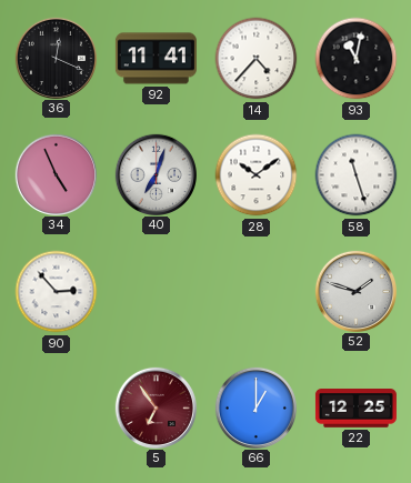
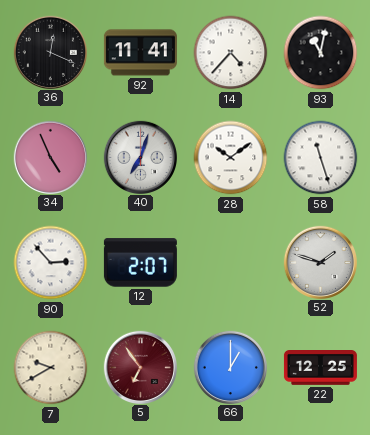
12: none -> 2:07
7: none -> 9:40
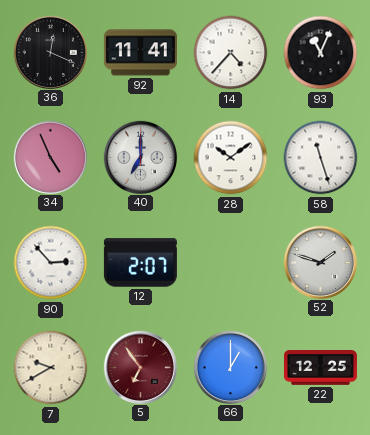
93: 11:02 -> 11:04
40: 7:03 -> 7:00
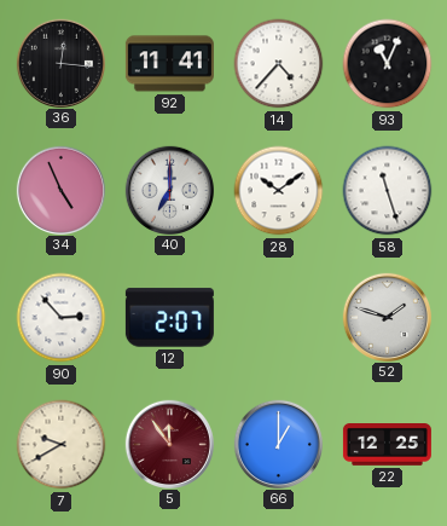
36: 12:19 -> 12:16
5: 6:54 -> 11:54
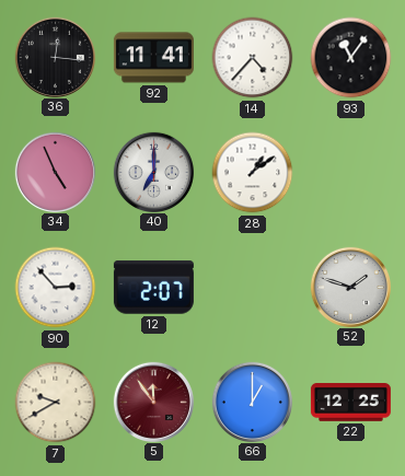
93: 11:04 -> 11:06
28: 10:09 -> 1:09
58: 11:27 -> none
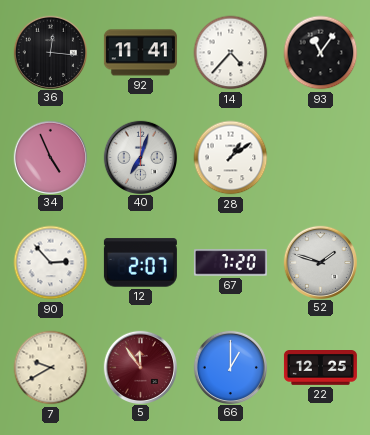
40: 7:00 -> 7:03
67: none -> 7:20
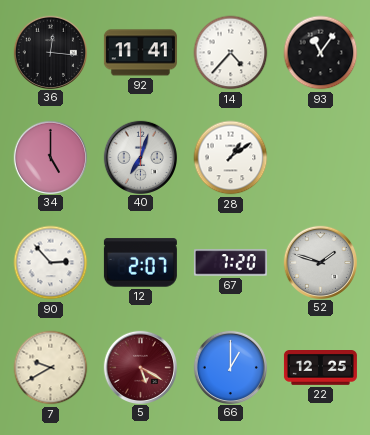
34: 4:56 -> 5:00
5: 11:54 -> 5:20
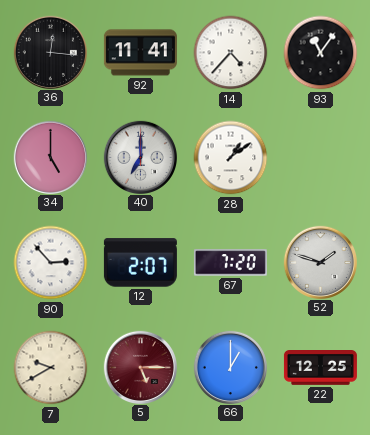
40: 7:03 -> 7:00
5: 5:20 -> 5:15
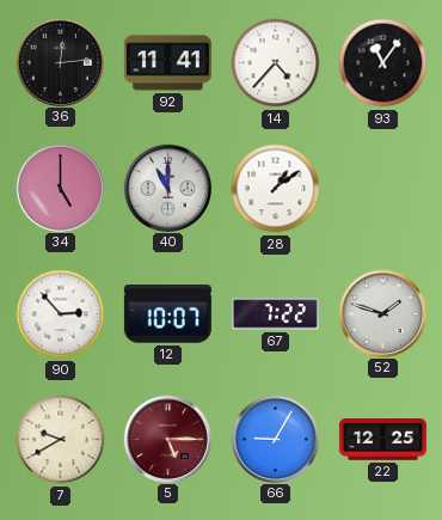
36: 12:16 -> 12:14
40: 7:00 -> 11:00
12: 2:07 -> 10:07
67: 7:20 -> 7:22
66: 1:00 -> 9:05
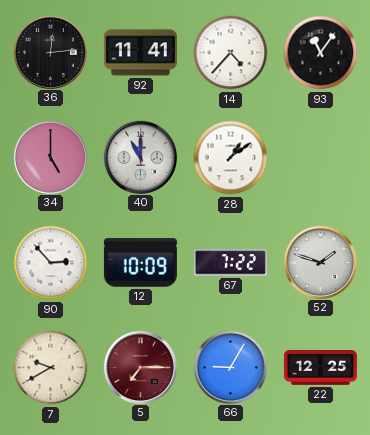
12: 10:07 -> 10:09
5: 5:15 -> 7:15
